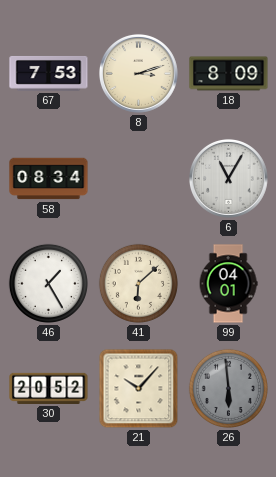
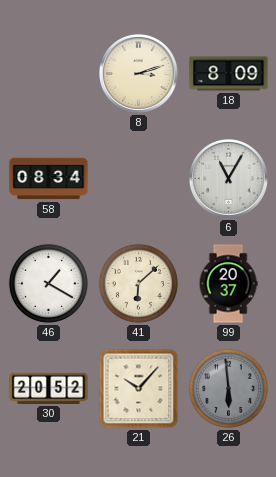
67: 7:53 -> none
46: 1:25 -> 1:20
99: 04:01 -> 20:37
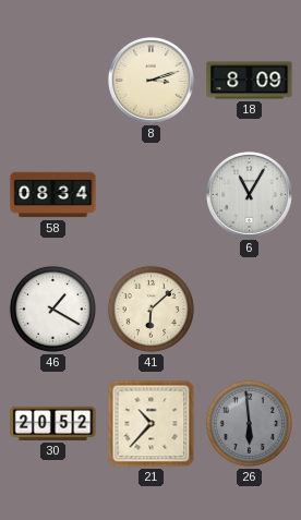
99: 20:37 -> none
21: 10:07 -> 10:37
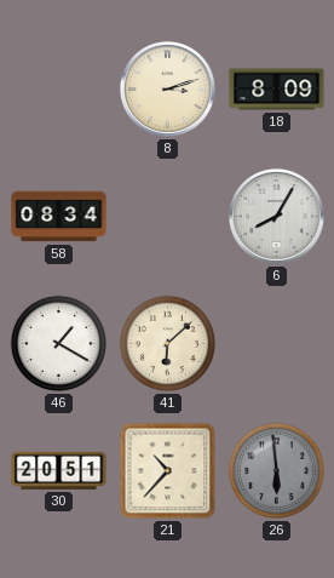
6: 11:05 -> 8:05
30: 20:52 -> 20:51
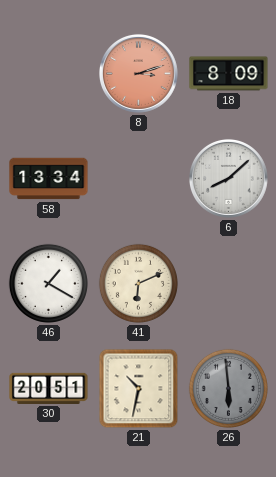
8 dial: cream -> salmon
58: 08:34 -> 13:34
6: 8:05 -> 8:08
41: 6:08 -> 6:11
21: 10:37 -> 10:32
